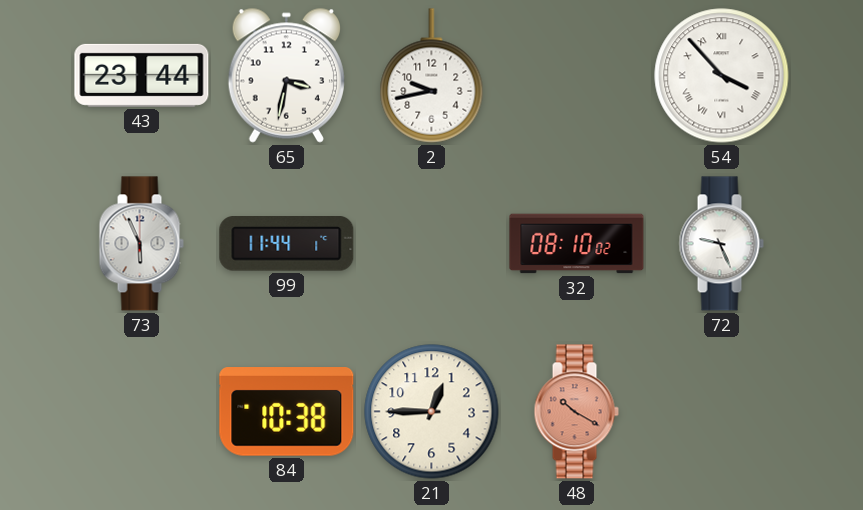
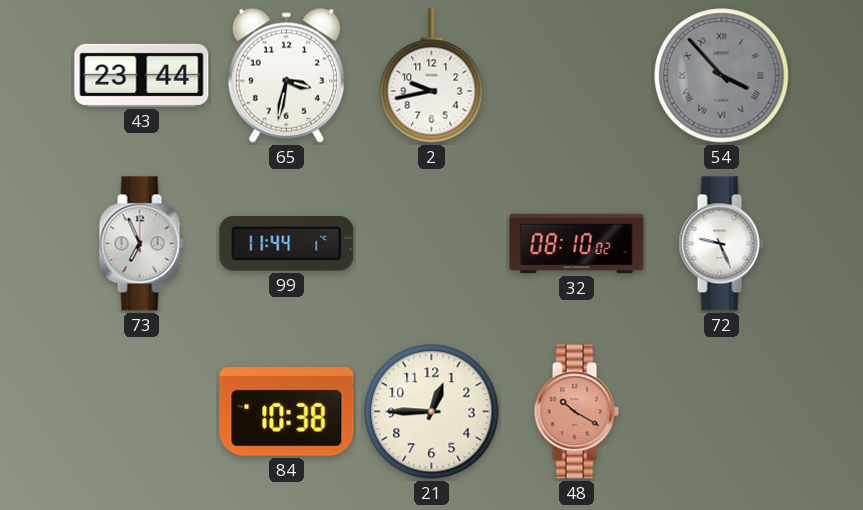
54 dial: white -> grey
73: 5:56 -> 6:56
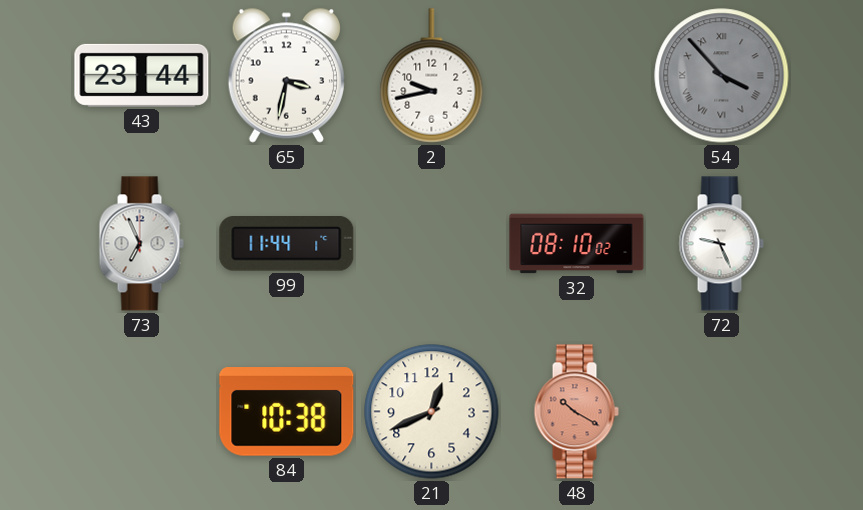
21: 12:45 -> 12:41
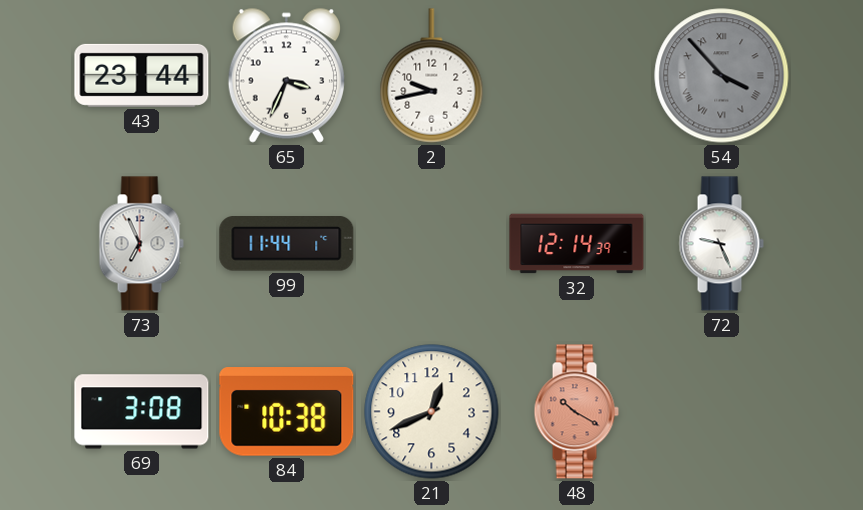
65: 3:32 -> 3:34
32: 08:10 -> 12:14
69: none -> 3:08
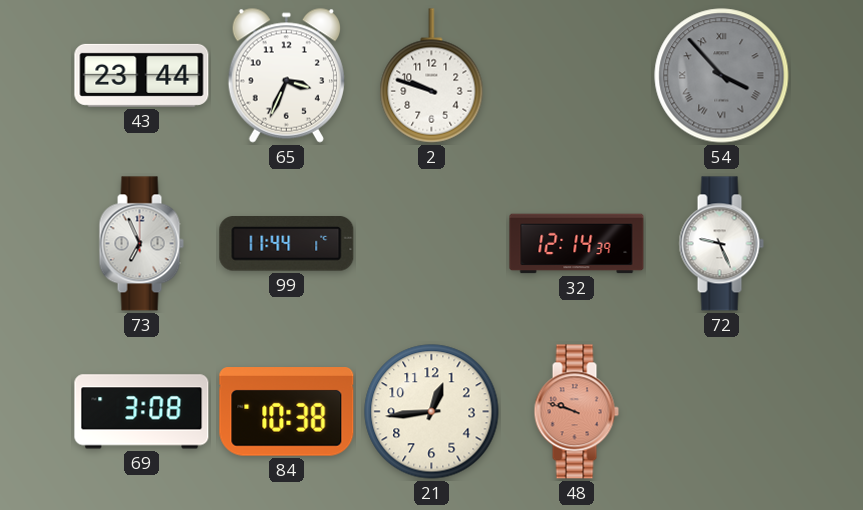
2: 9:43 -> 9:48
21: 12:41 -> 12:44
48: 10:20 -> 9:48
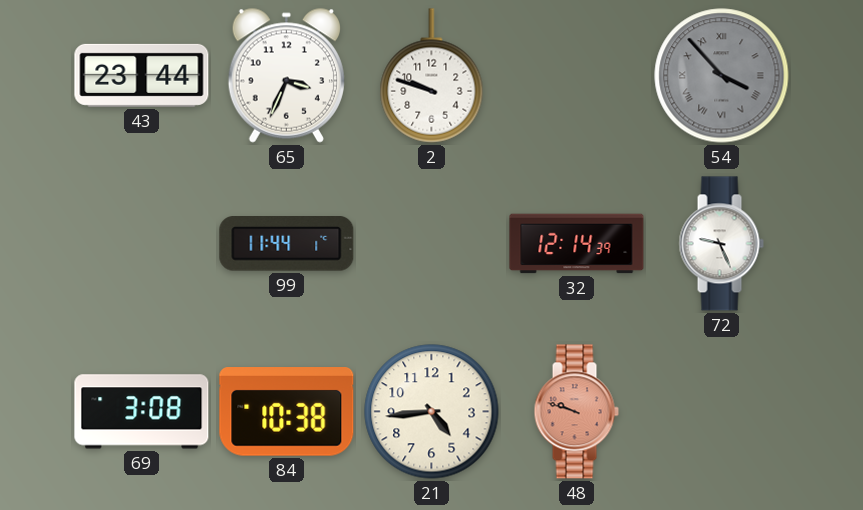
73: 6:56 -> none
21: 12:44 -> 4:44
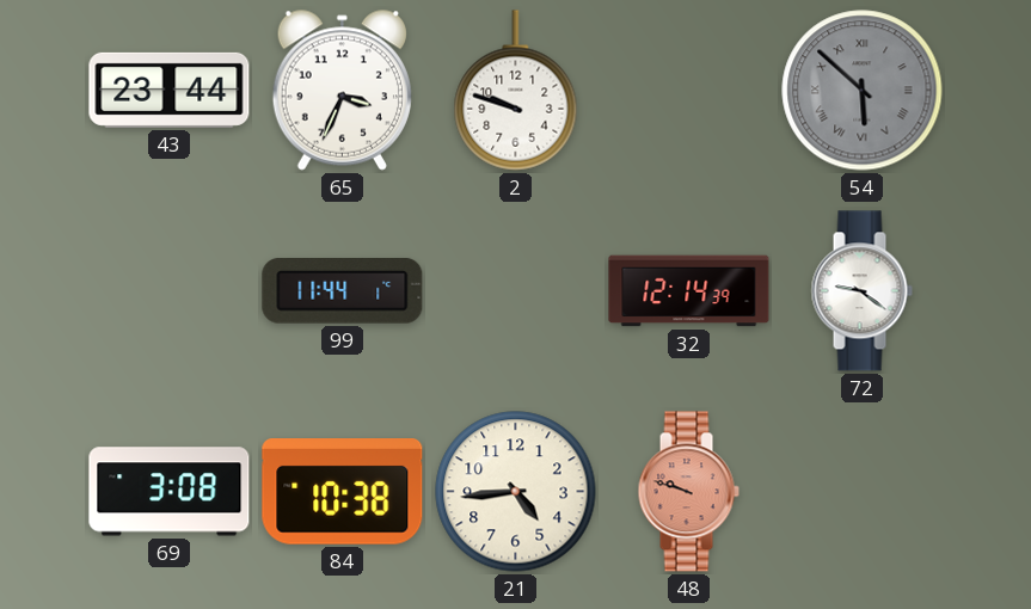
54: 3:53 -> 5:52
72: 9:26 -> 9:21
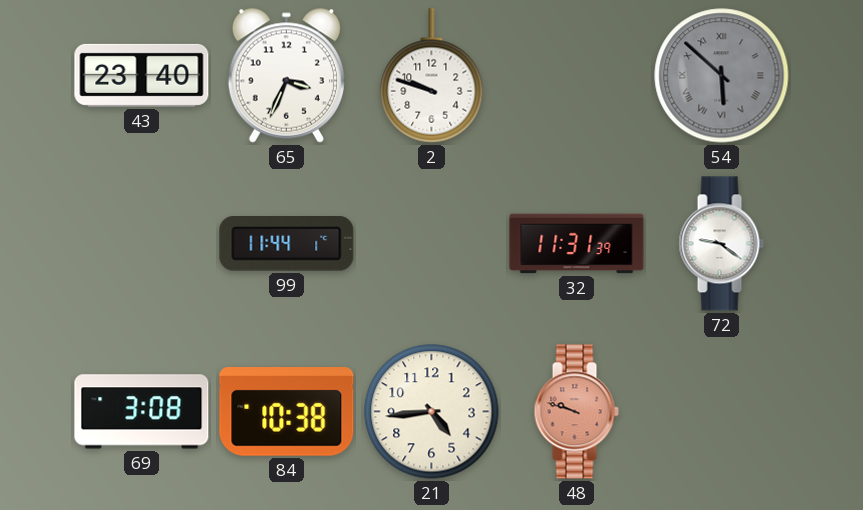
43: 23:44 -> 23:40
32: 12:14 -> 11:31
